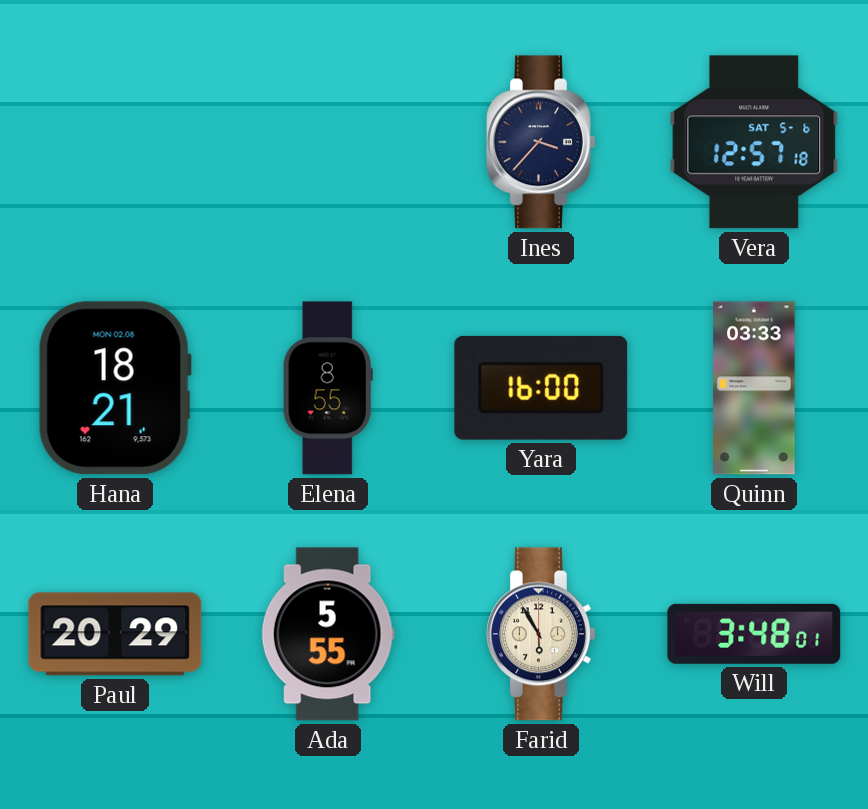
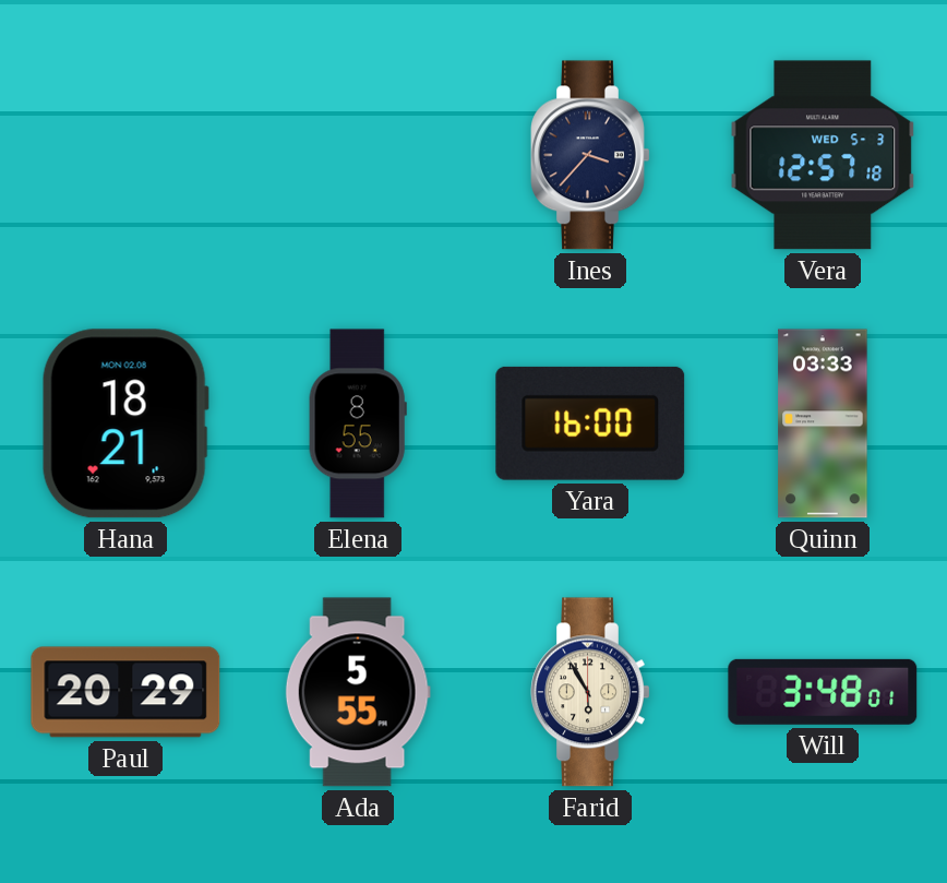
Vera date: SAT 5-6 -> WED 5-3
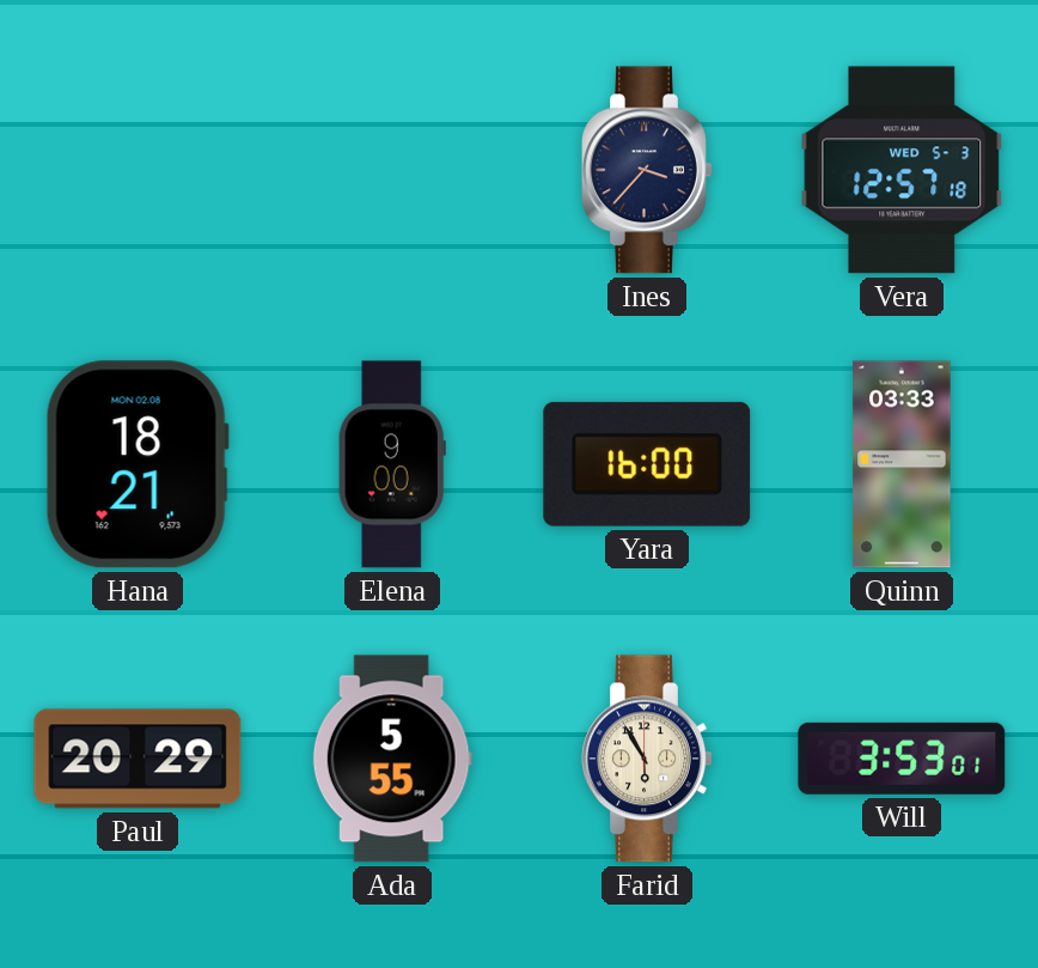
Elena: 8:55 -> 9:00
Will: 3:48 -> 3:53
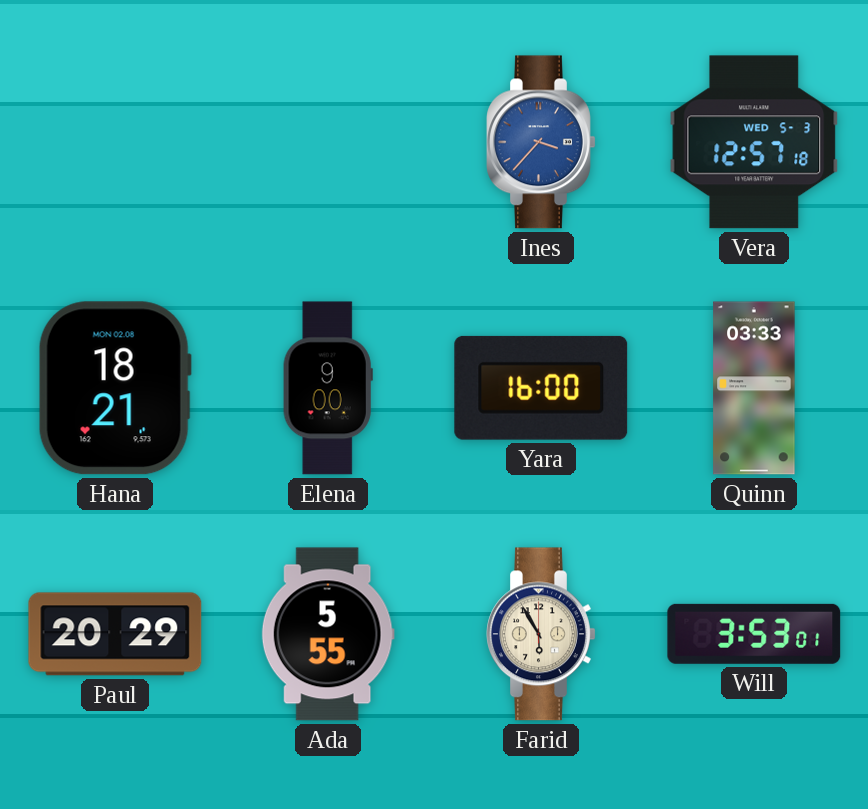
Ines dial: navy -> blue
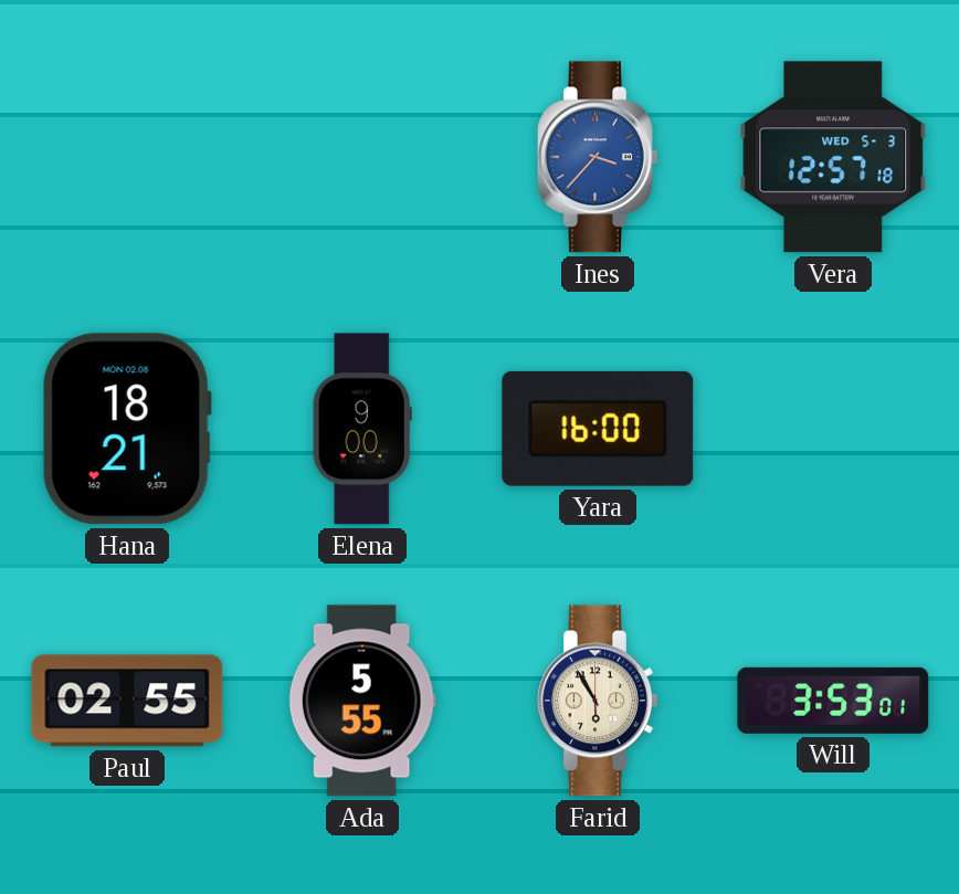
Quinn: 03:33 -> none
Paul: 20:29 -> 02:55
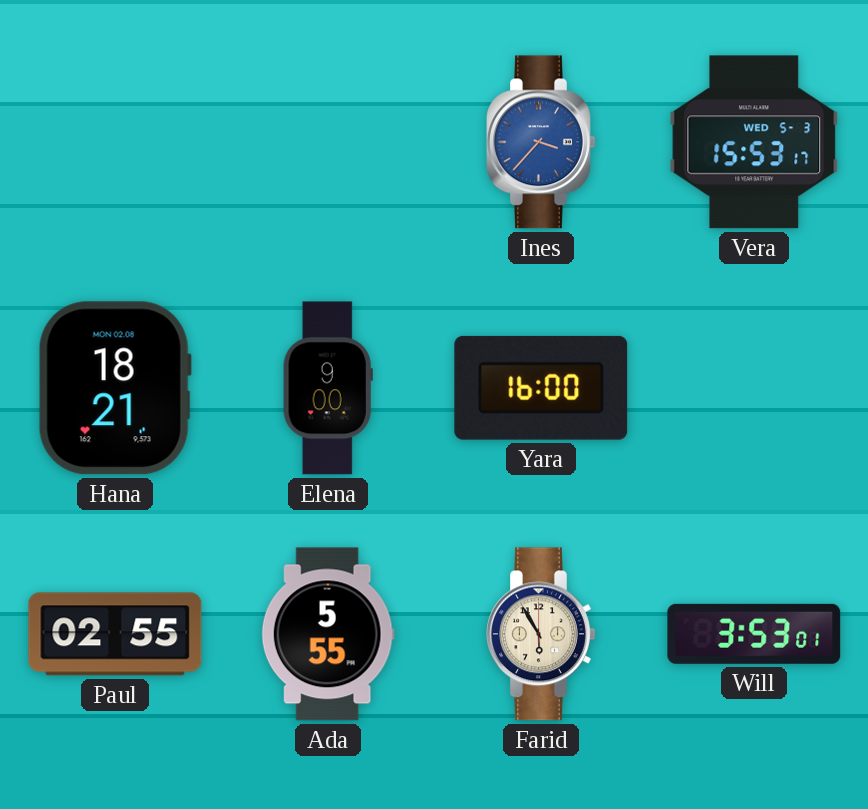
Vera: 12:57 -> 15:53
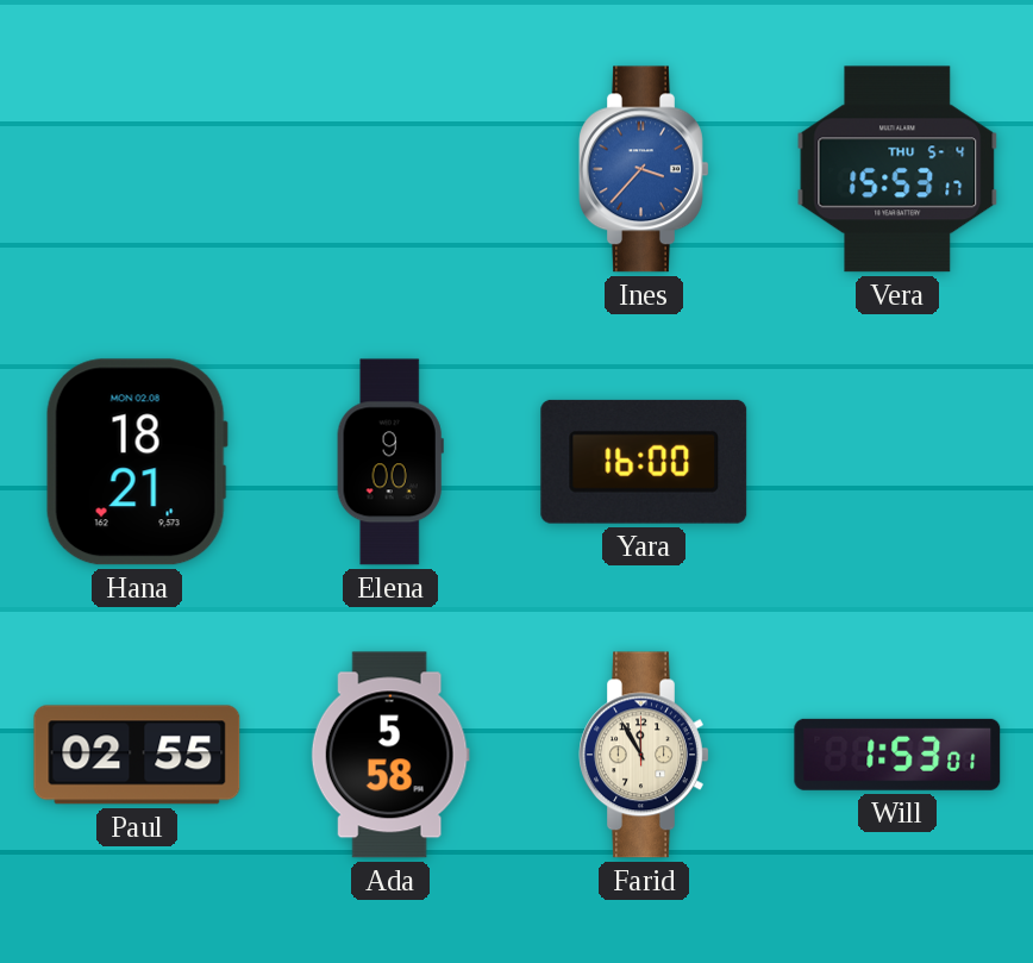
Vera date: WED 5-3 -> THU 5-4
Ada: 5:55 -> 5:58
Farid: 5:55 -> 11:55
Will: 3:53 -> 1:53
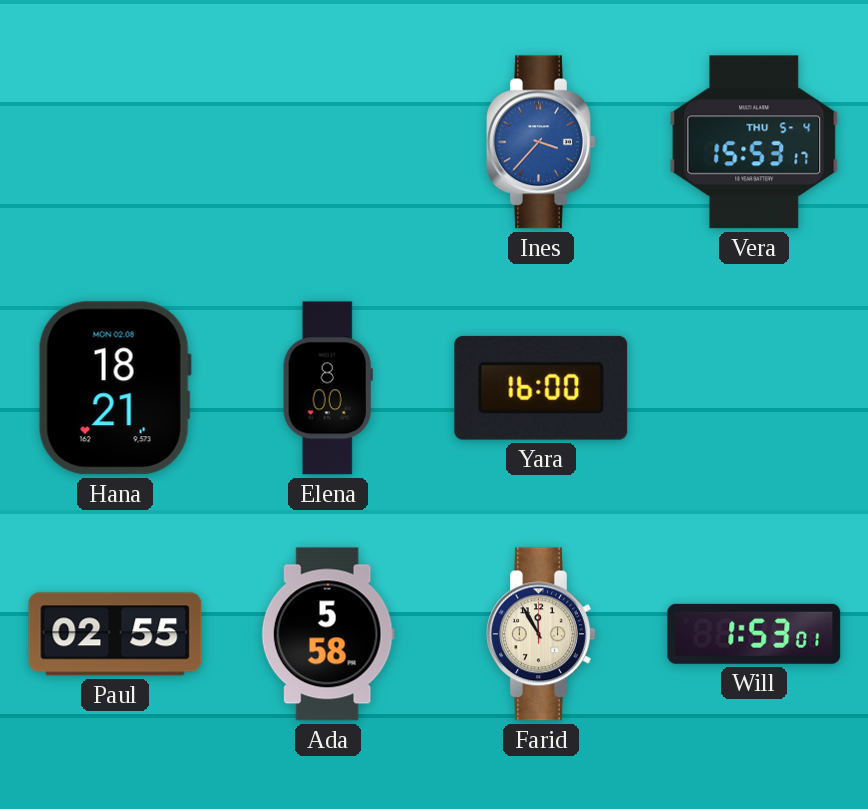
Elena: 9:00 -> 8:00
